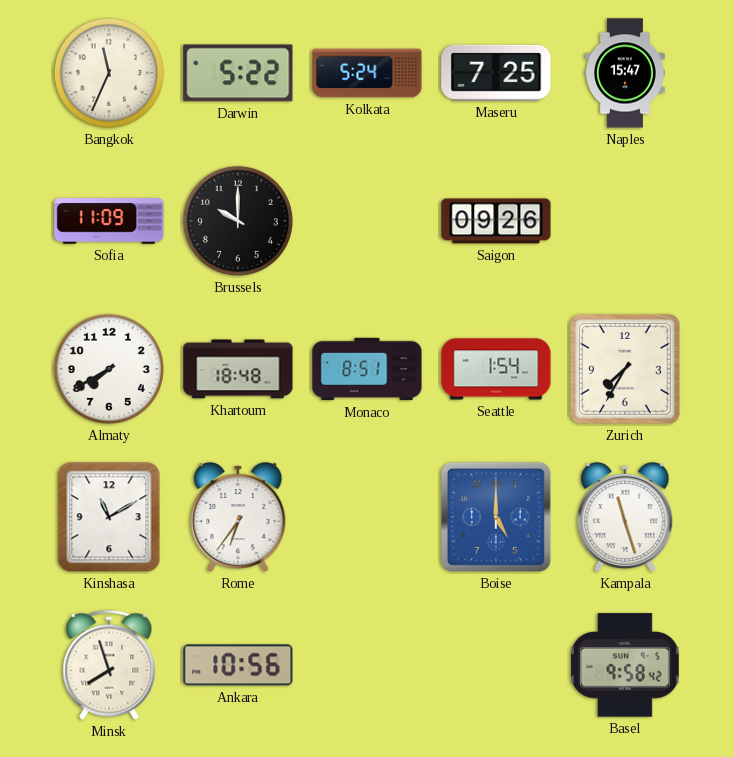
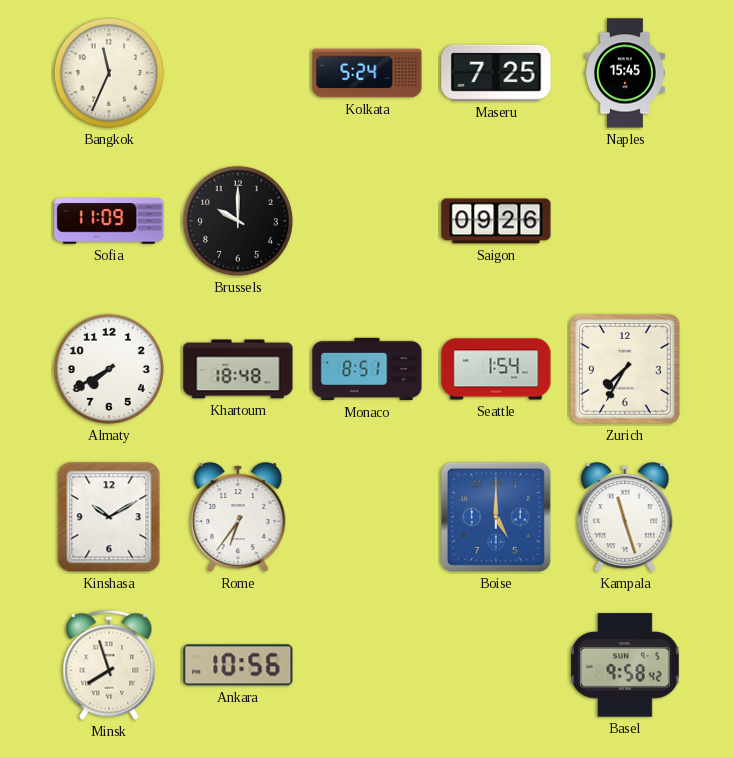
Darwin: 5:22 -> none
Naples: 15:47 -> 15:45
Kinshasa: 11:10 -> 10:10
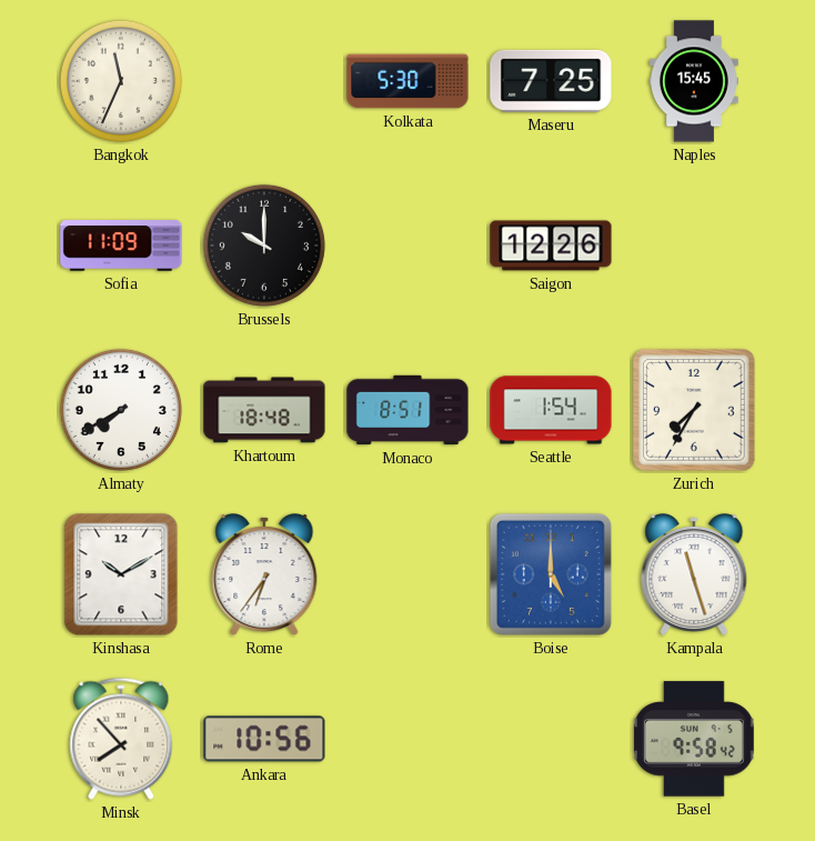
Kolkata: 5:24 -> 5:30
Saigon: 09:26 -> 12:26
Minsk: 7:57 -> 7:53
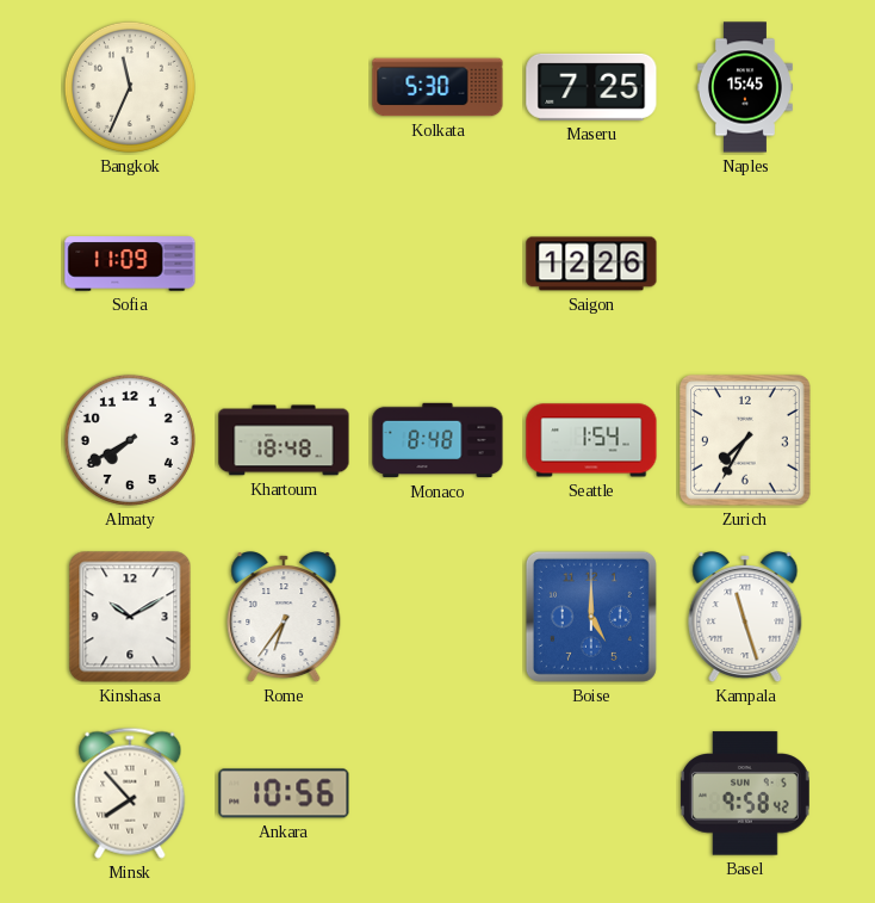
Brussels: 10:00 -> none
Monaco: 8:51 -> 8:48
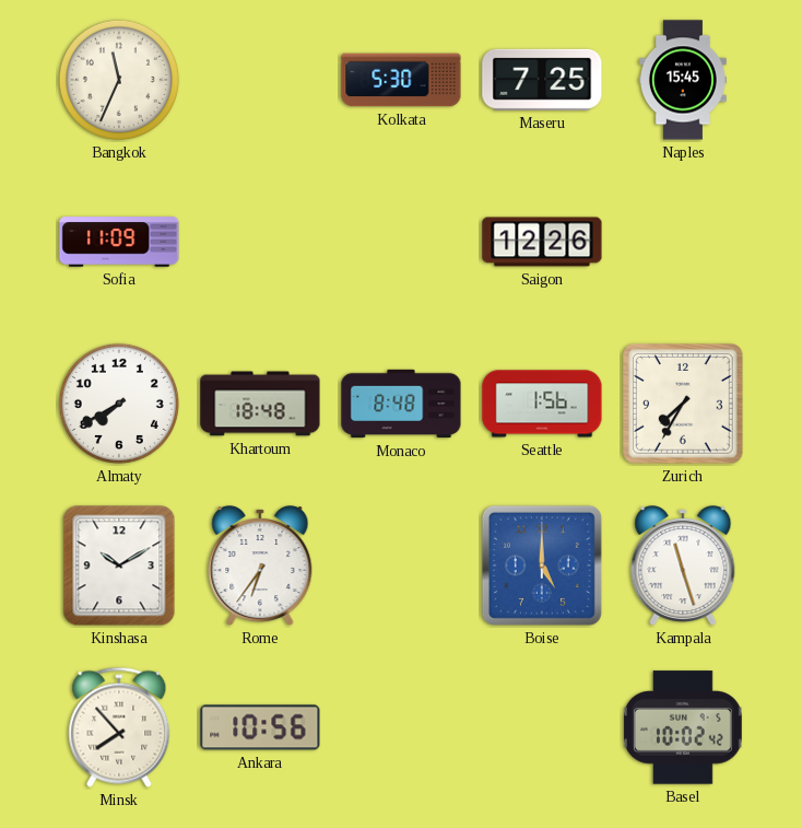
Seattle: 1:54 -> 1:56
Basel: 9:58 -> 10:02
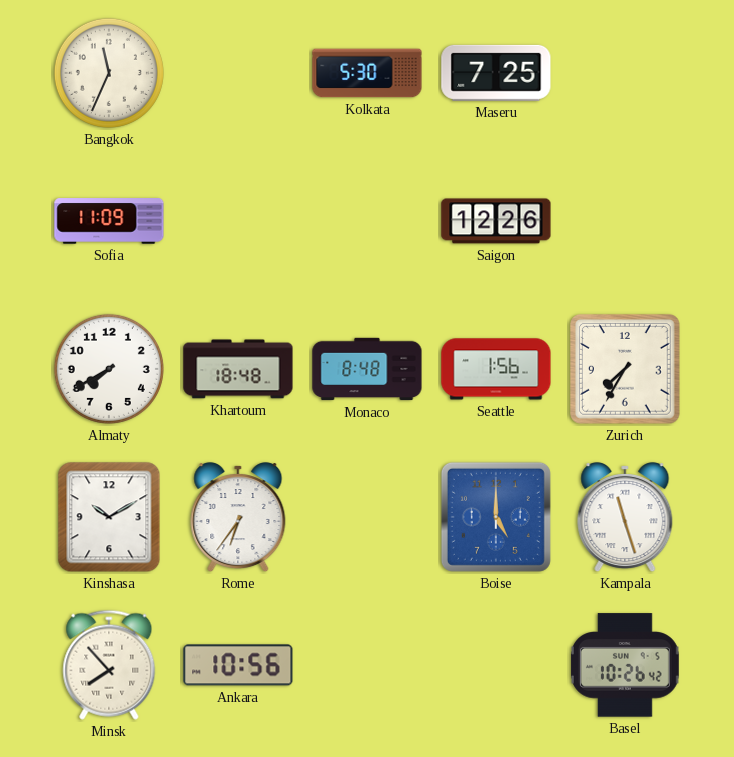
Naples: 15:45 -> none
Basel: 10:02 -> 10:26
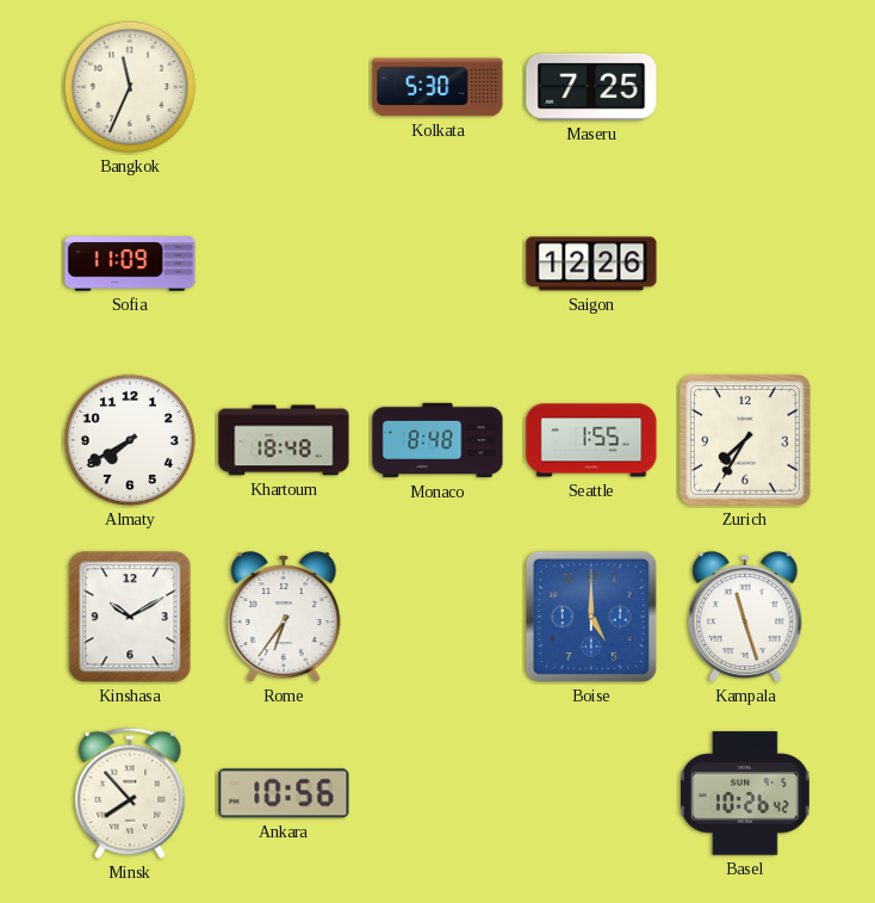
Seattle: 1:56 -> 1:55
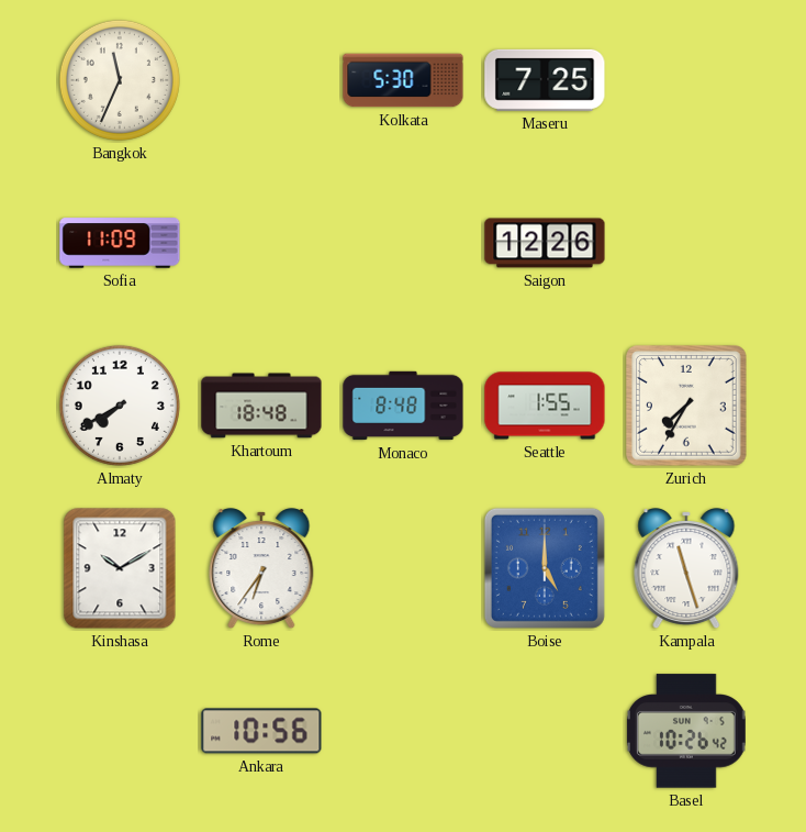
Minsk: 7:53 -> none
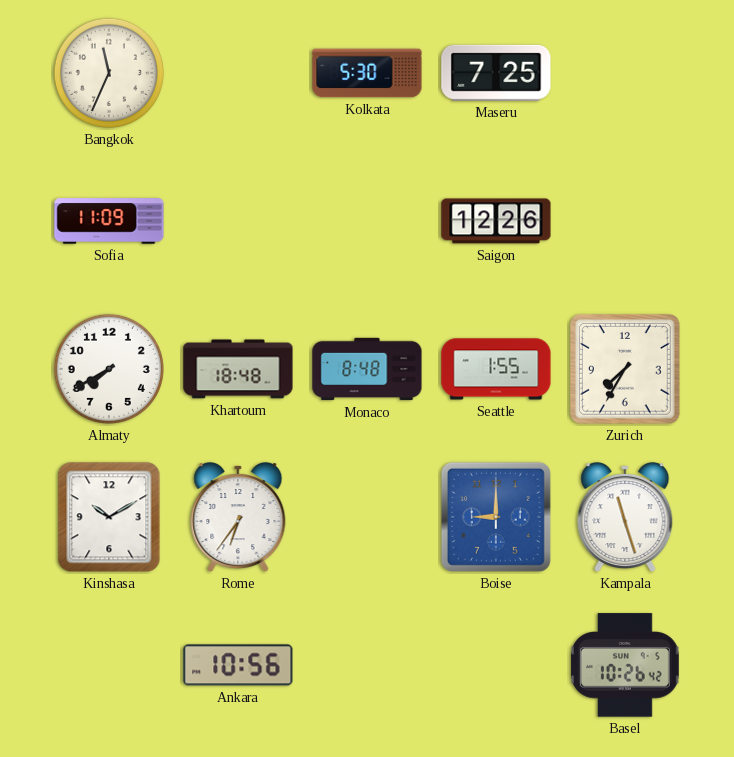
Boise: 5:00 -> 9:00
